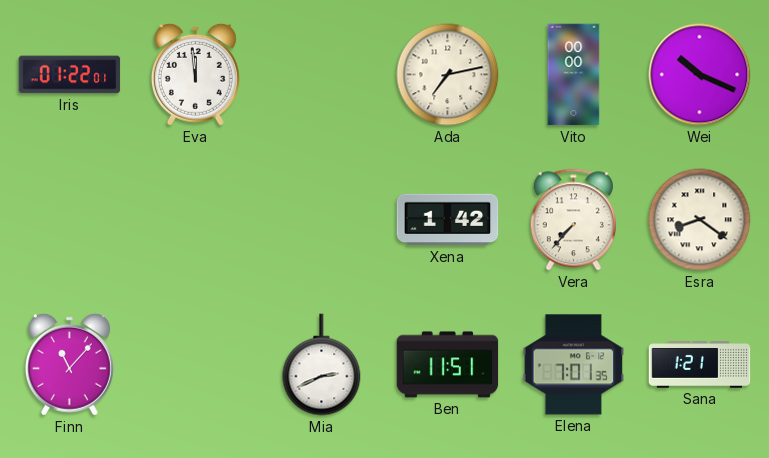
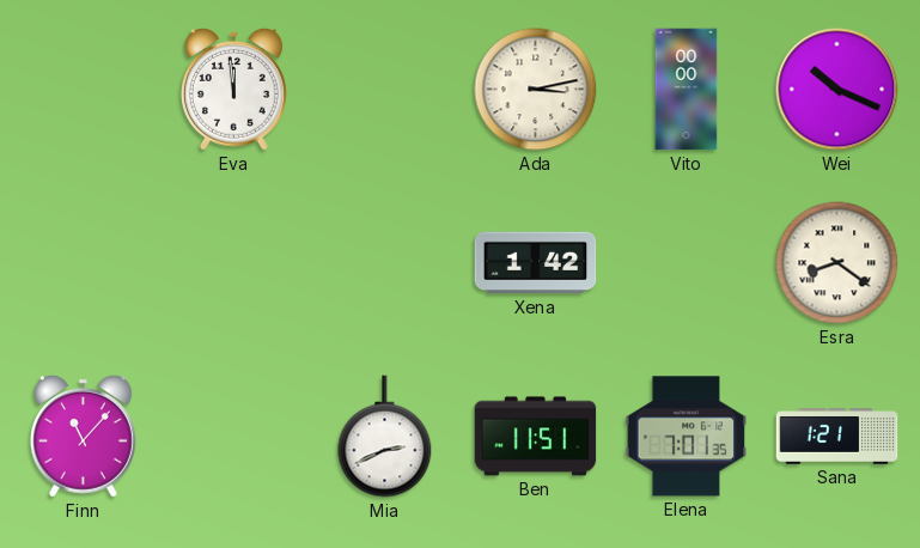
Iris: 01:22 -> none
Ada: 7:13 -> 3:13
Vera: 7:37 -> none
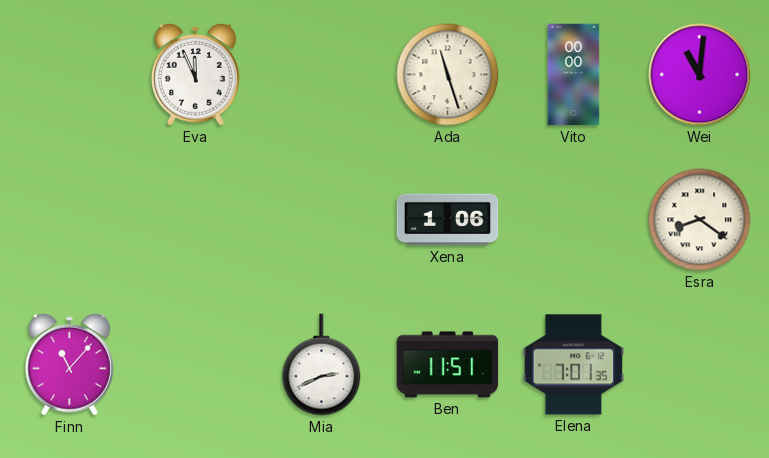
Eva: 11:59 -> 11:56
Ada: 3:13 -> 11:27
Wei: 10:19 -> 11:01
Xena: 1:42 -> 1:06
Sana: 1:21 -> none
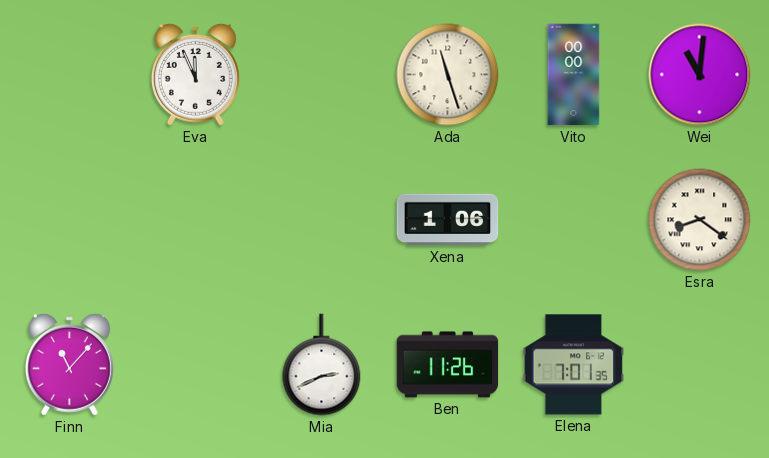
Ben: 11:51 -> 11:26
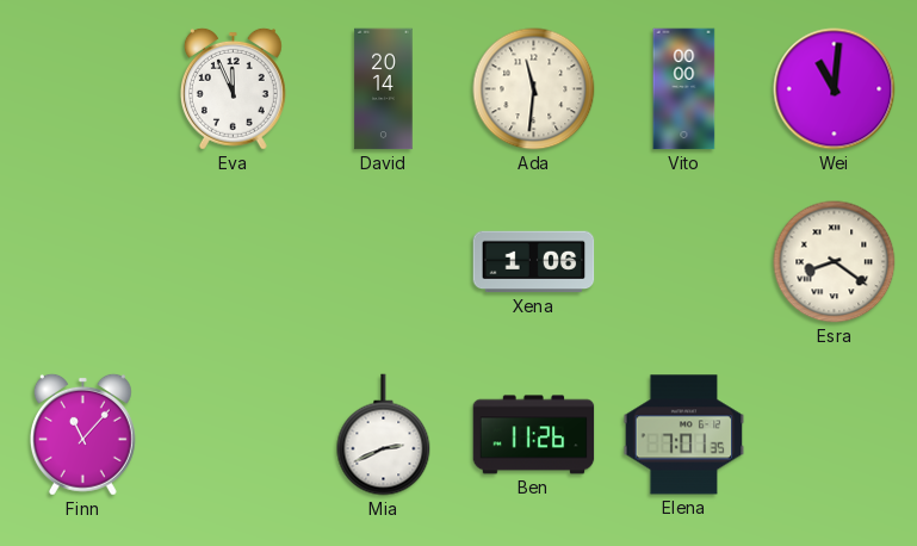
David: none -> 20:14
Ada: 11:27 -> 11:31
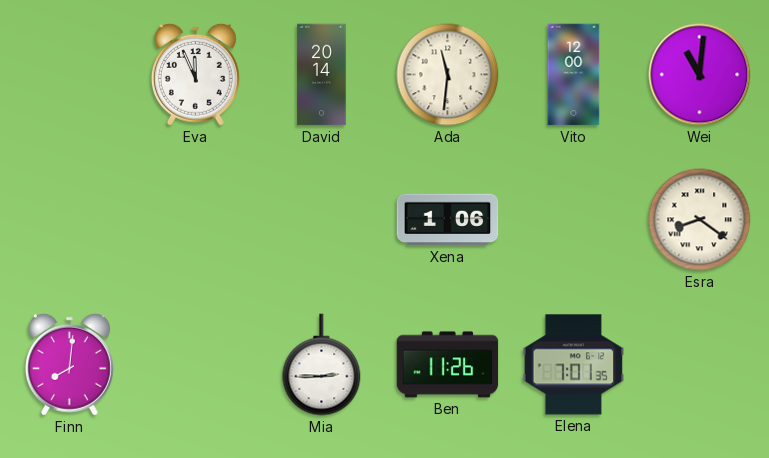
Vito: 00:00 -> 12:00
Finn: 11:07 -> 8:01
Mia: 2:41 -> 2:45
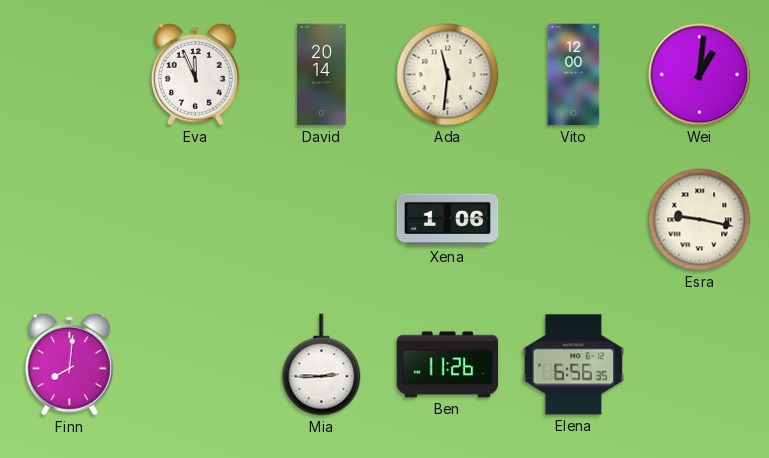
Wei: 11:01 -> 1:01
Esra: 8:21 -> 9:17
Elena: 7:01 -> 6:56
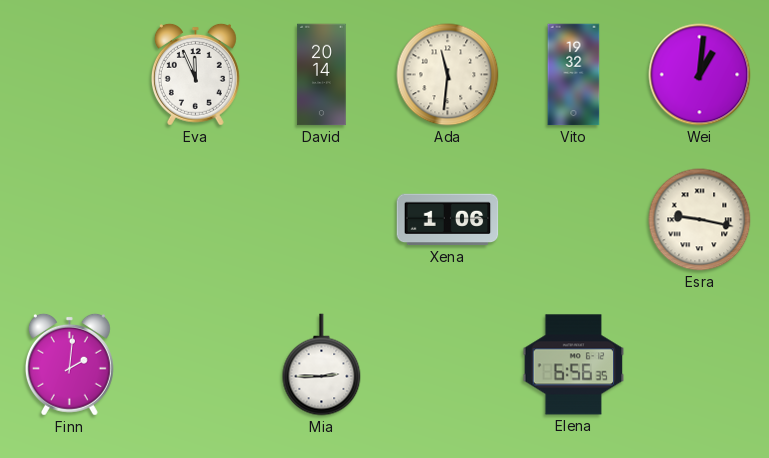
Vito: 12:00 -> 19:32
Finn: 8:01 -> 2:01
Ben: 11:26 -> none
